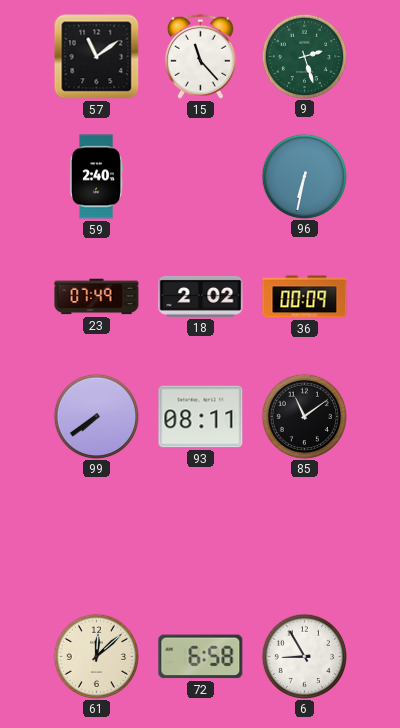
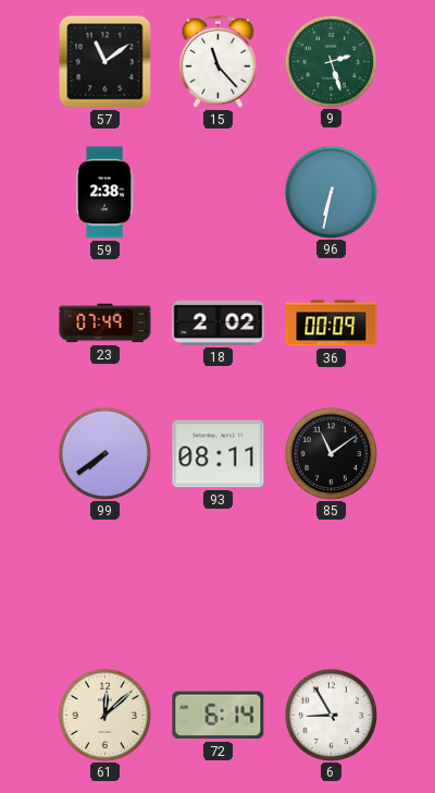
59: 2:40 -> 2:38
72: 6:58 -> 6:14
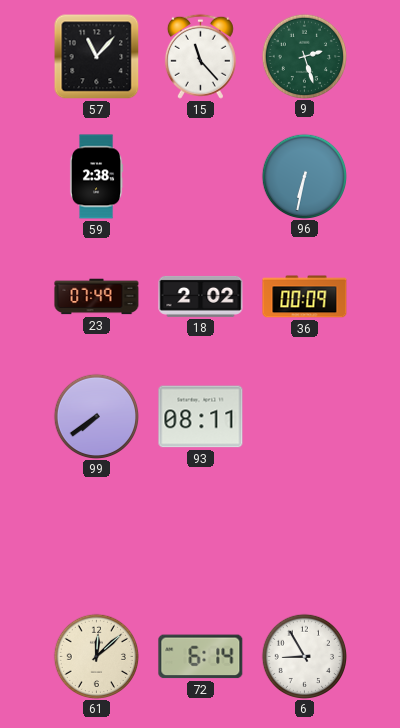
57: 11:09 -> 11:07
85: 11:09 -> none
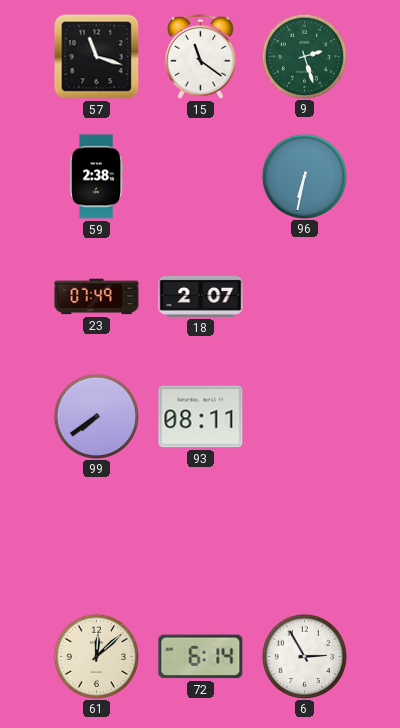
57: 11:07 -> 11:18
15: 11:23 -> 11:21
18: 2:02 -> 2:07
36: 00:09 -> none
6: 8:55 -> 2:55
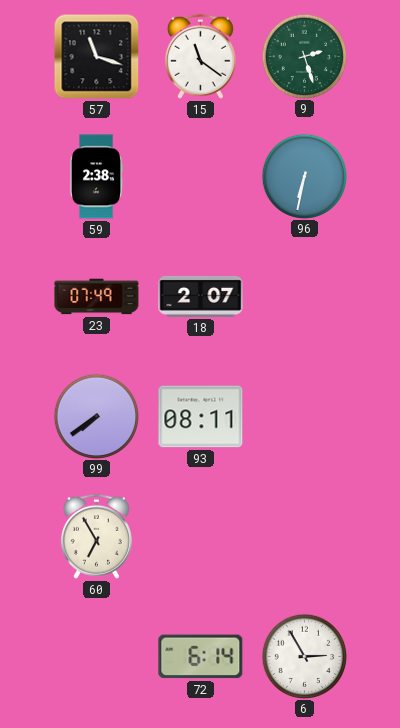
60: none -> 6:55
61: 12:08 -> none
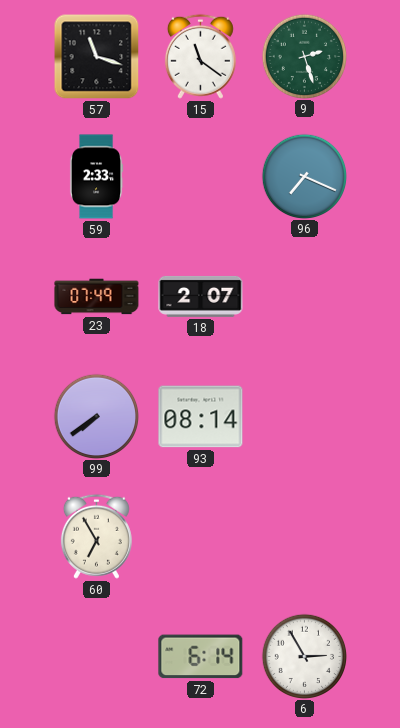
59: 2:38 -> 2:33
96: 6:32 -> 7:19
93: 08:11 -> 08:14
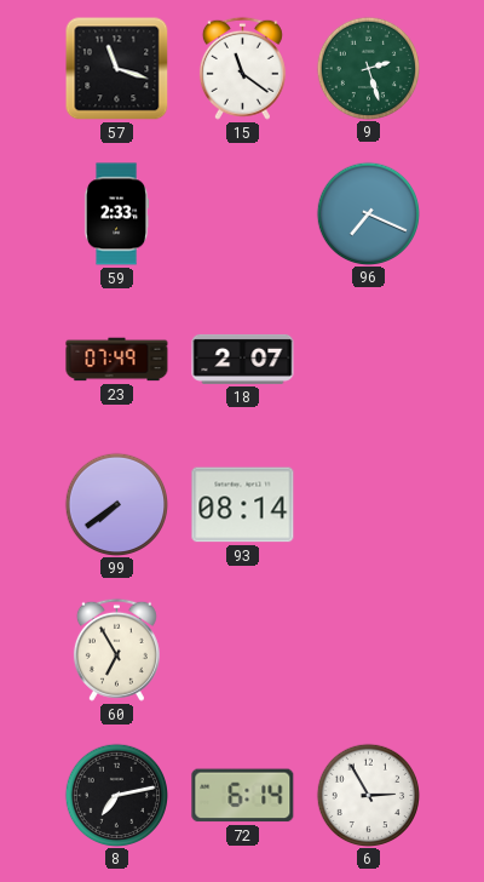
8: none -> 7:13
